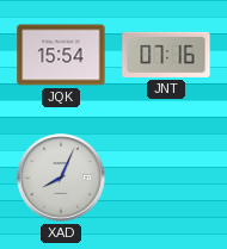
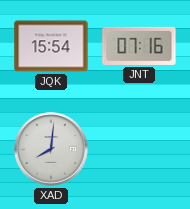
XAD: 8:04 -> 8:01
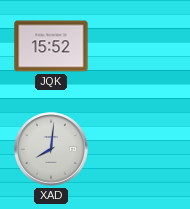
JQK: 15:54 -> 15:52
JNT: 07:16 -> none
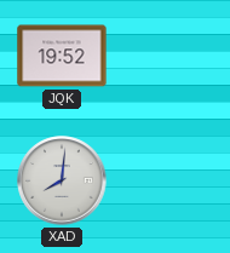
JQK: 15:52 -> 19:52
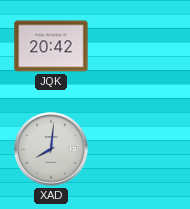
JQK: 19:52 -> 20:42
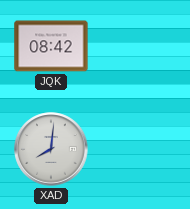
JQK: 20:42 -> 08:42
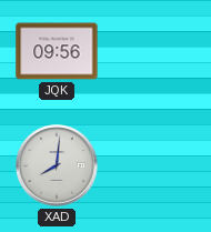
JQK: 08:42 -> 09:56
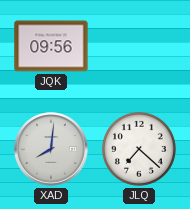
JLQ: none -> 7:22
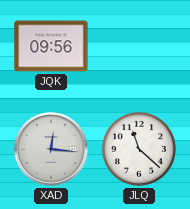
XAD: 8:01 -> 12:16
JLQ: 7:22 -> 11:22
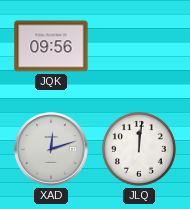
XAD: 12:16 -> 12:12
JLQ: 11:22 -> 12:01
